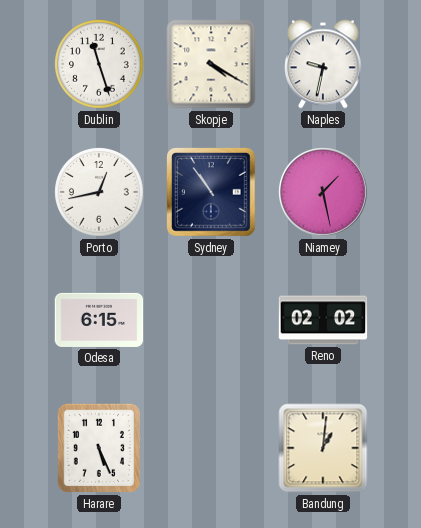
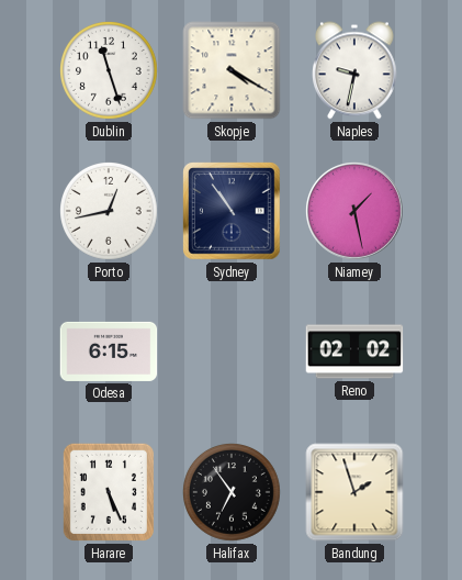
Halifax: none -> 6:54
Bandung: 1:01 -> 1:57
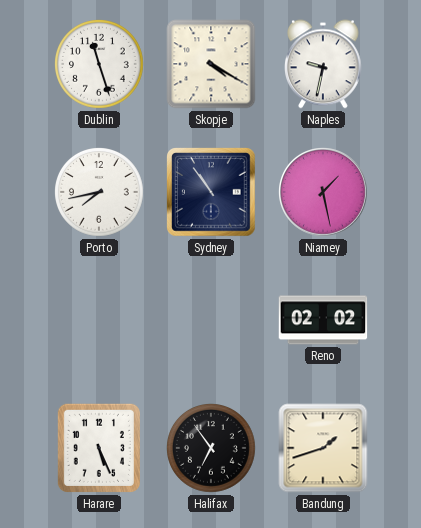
Porto: 12:43 -> 7:43
Odesa: 6:15 -> none
Bandung: 1:57 -> 1:42
